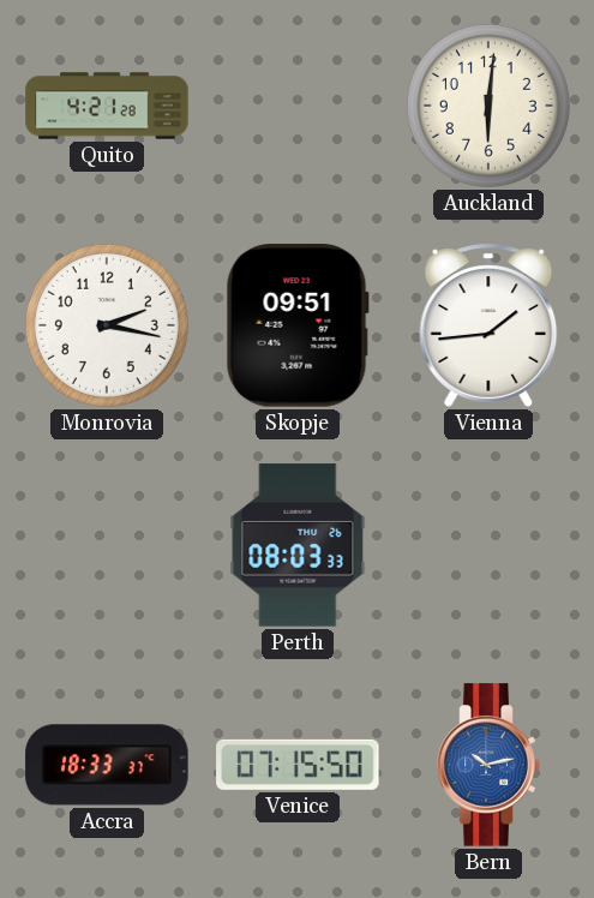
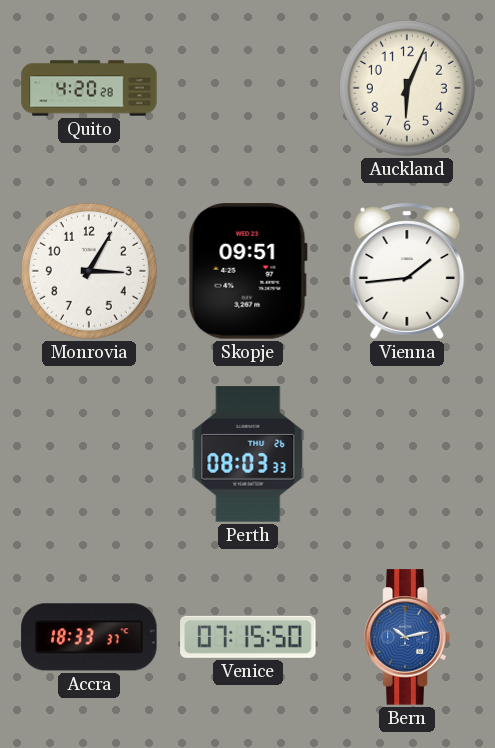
Quito: 4:21 -> 4:20
Auckland: 6:01 -> 6:04
Monrovia: 2:17 -> 3:05
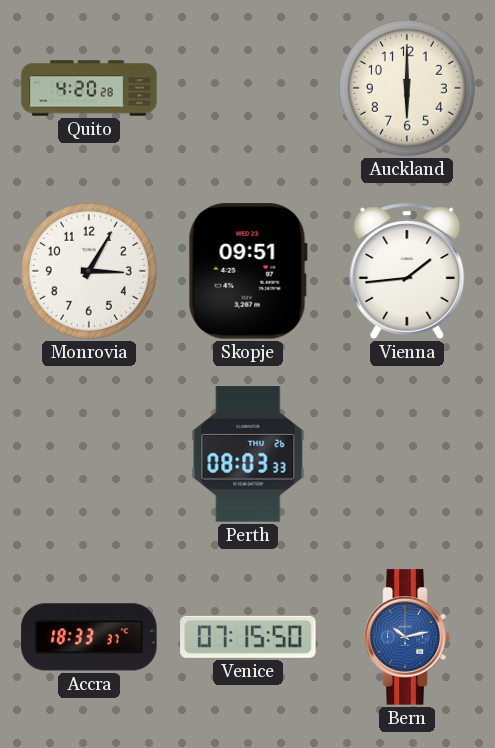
Auckland: 6:04 -> 6:00
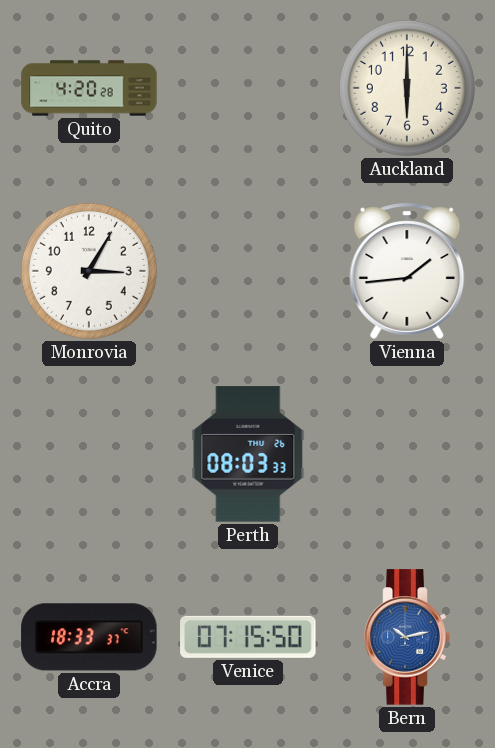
Skopje: 09:51 -> none
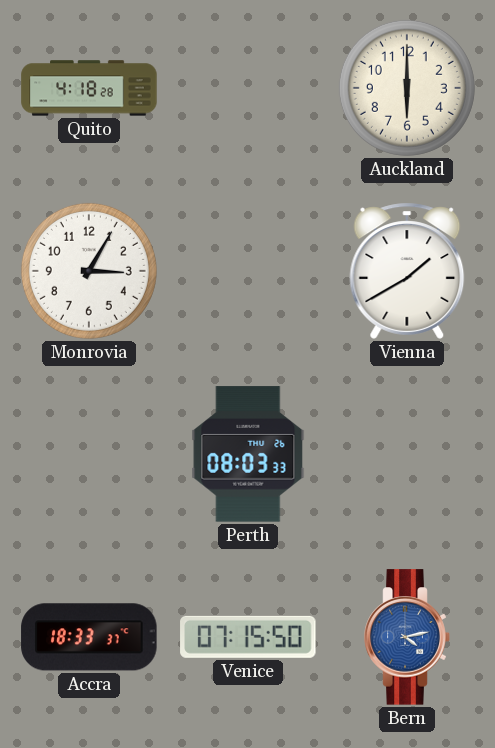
Quito: 4:20 -> 4:18
Vienna: 1:44 -> 1:40
Bern: 10:13 -> 4:13
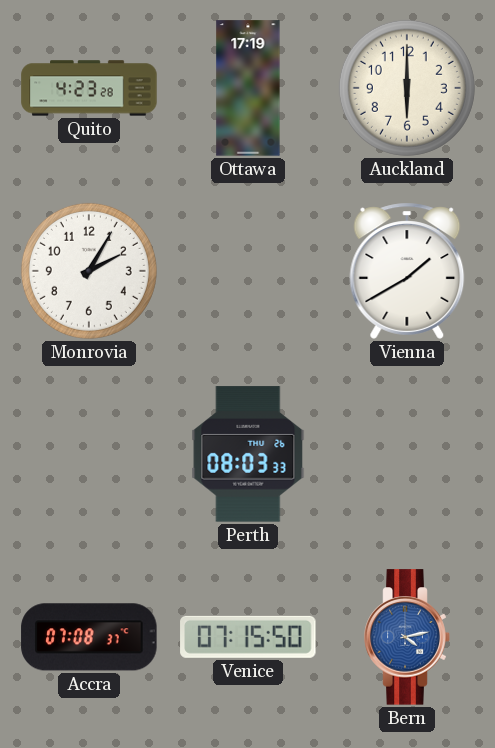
Quito: 4:18 -> 4:23
Ottawa: none -> 17:19
Monrovia: 3:05 -> 2:05
Accra: 18:33 -> 07:08
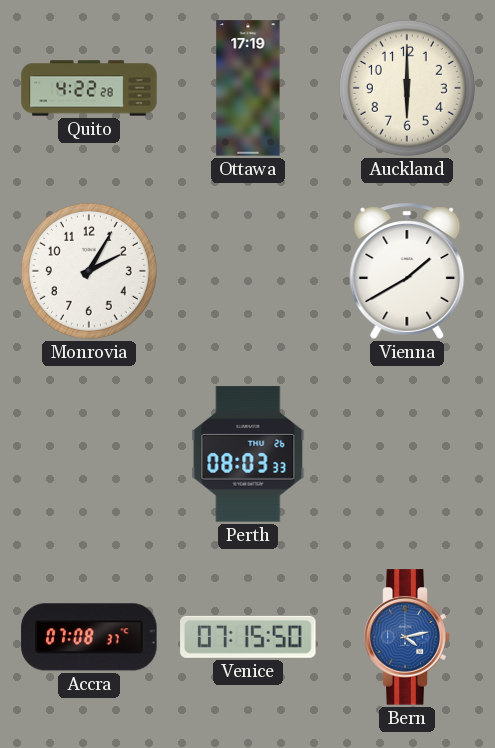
Quito: 4:23 -> 4:22
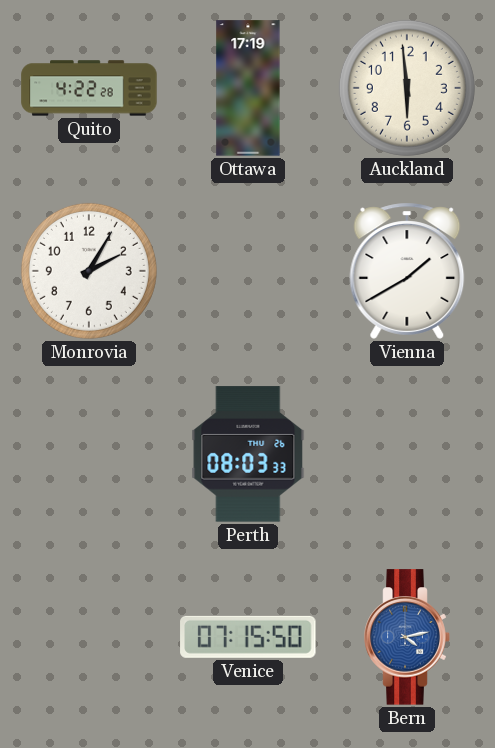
Auckland: 6:00 -> 5:59
Accra: 07:08 -> none
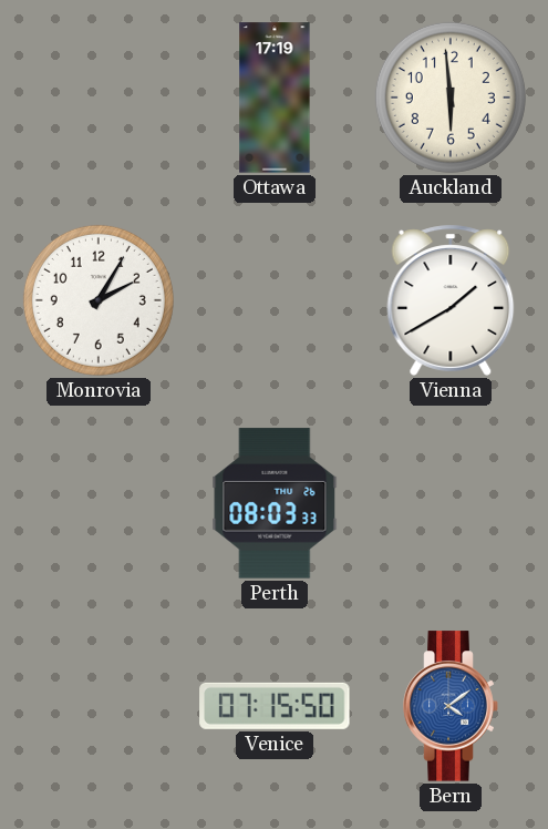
Quito: 4:22 -> none
Bern: 4:13 -> 4:09
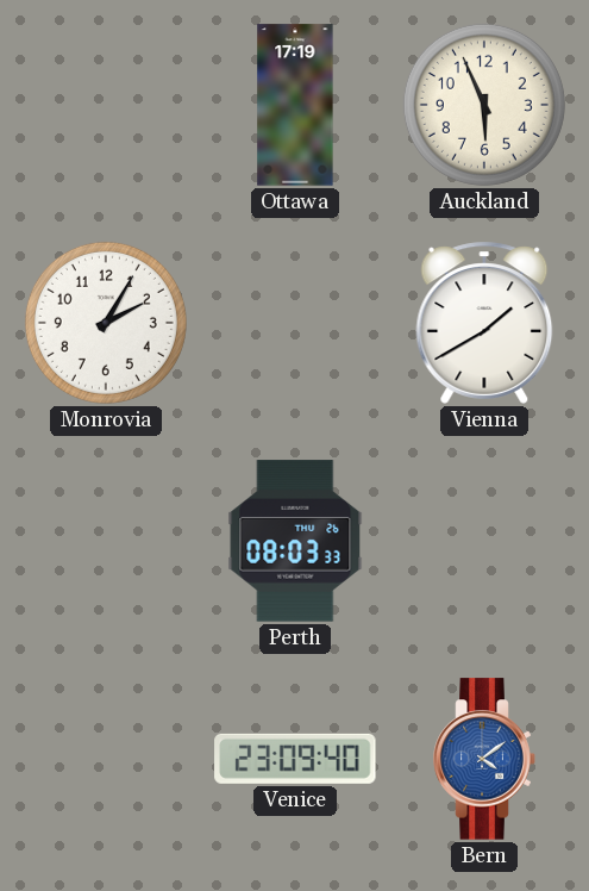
Auckland: 5:59 -> 5:56
Venice: 07:15 -> 23:09
